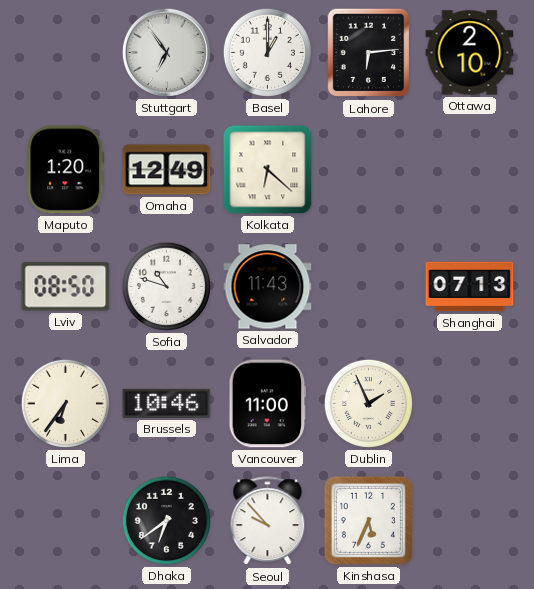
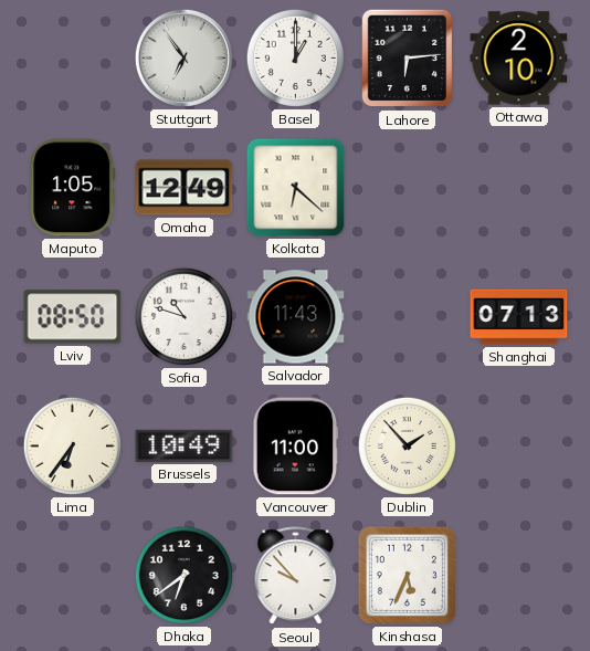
Maputo: 1:20 -> 1:05
Brussels: 10:46 -> 10:49
Dublin: 1:56 -> 1:53
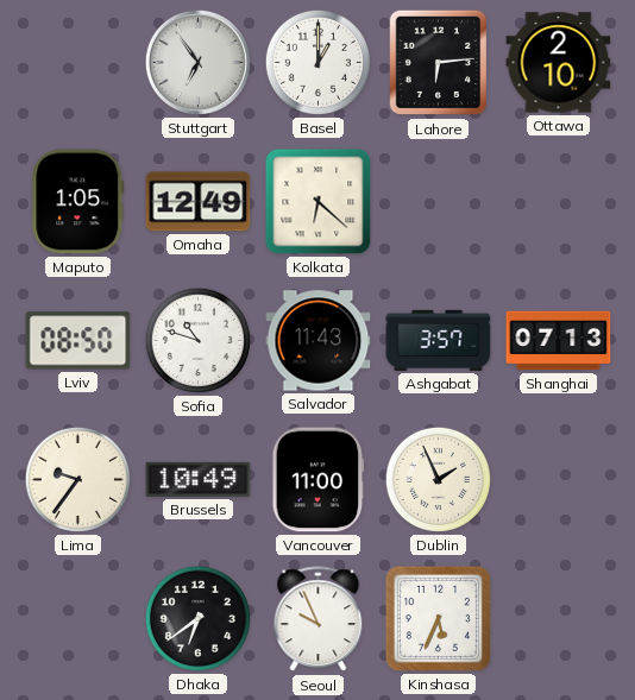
Ashgabat: none -> 3:57
Lima: 6:36 -> 9:36
Dublin: 1:53 -> 1:56
Seoul: 9:53 -> 9:56
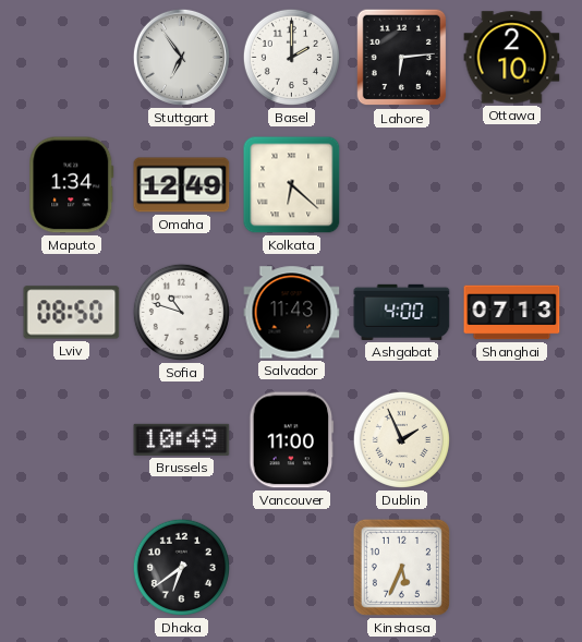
Basel: 1:00 -> 2:00
Maputo: 1:05 -> 1:34
Ashgabat: 3:57 -> 4:00
Lima: 9:36 -> none
Seoul: 9:56 -> none
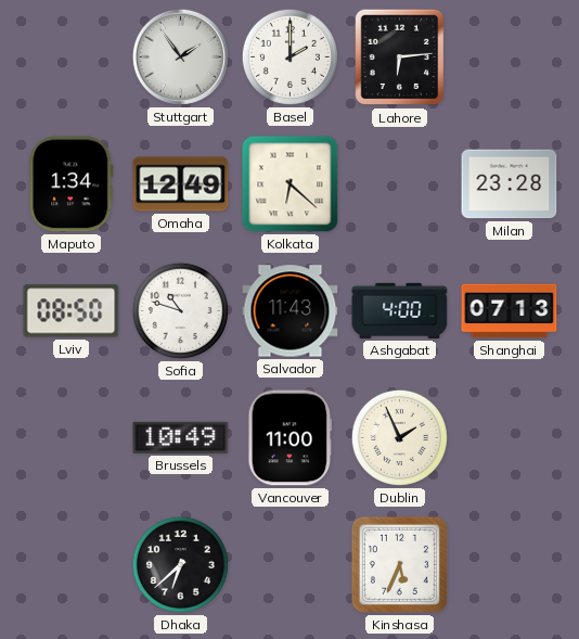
Stuttgart: 6:54 -> 1:54
Ottawa: 2:10 -> none
Milan: none -> 23:28
Dhaka: 6:39 -> 6:38
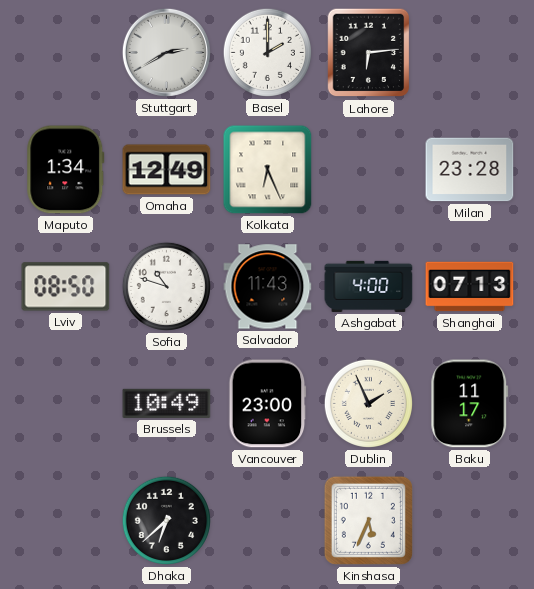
Stuttgart: 1:54 -> 2:40
Kolkata: 6:22 -> 6:26
Vancouver: 11:00 -> 23:00
Baku: none -> 11:17
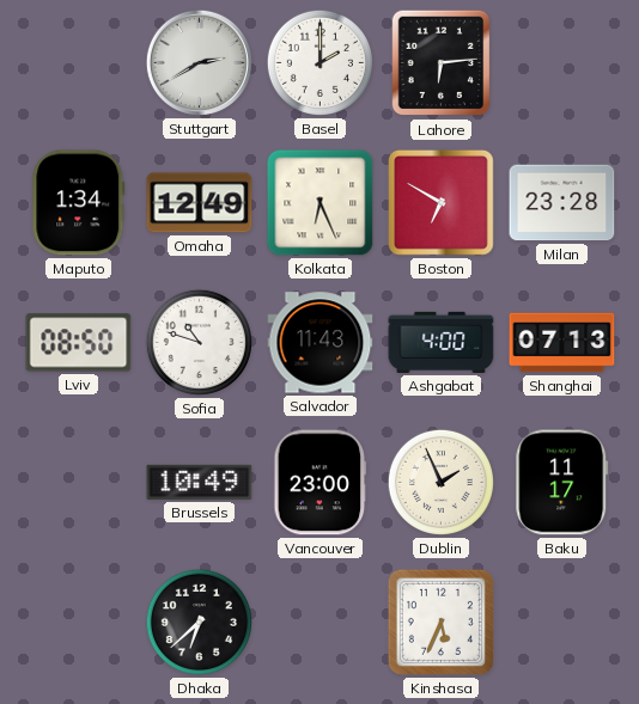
Boston: none -> 6:50
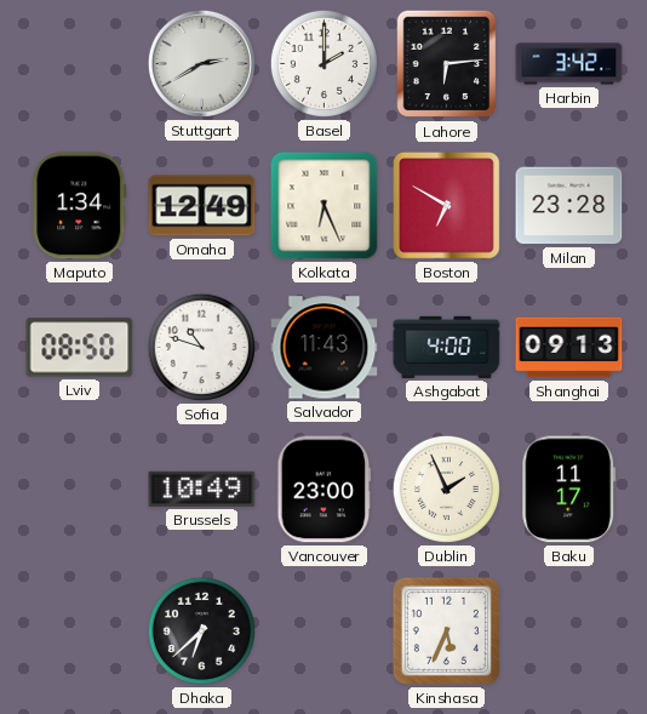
Harbin: none -> 3:42
Shanghai: 07:13 -> 09:13
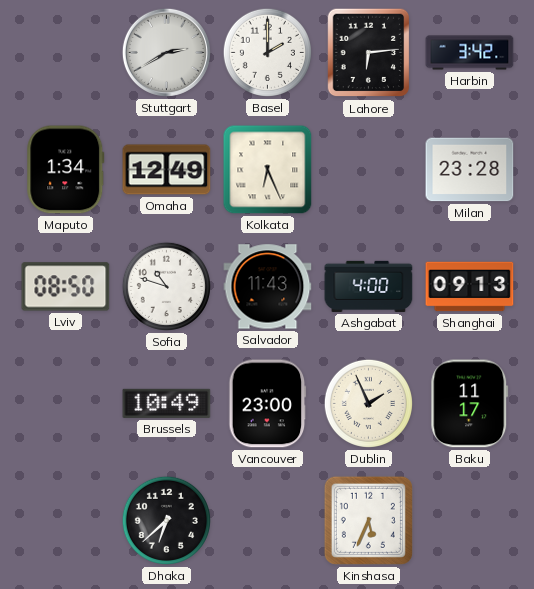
Boston: 6:50 -> none
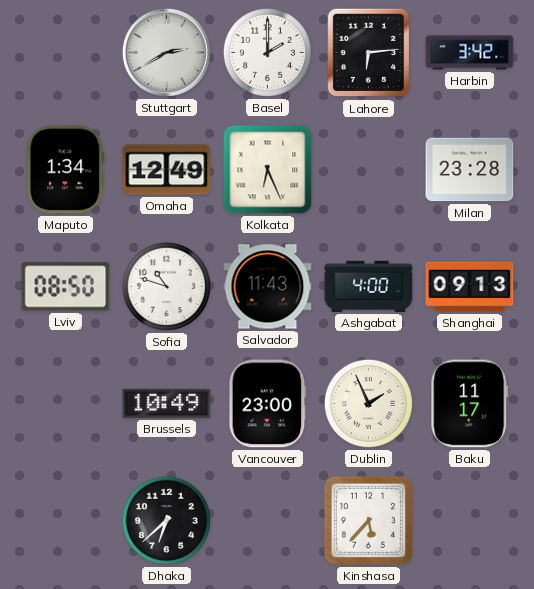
Kinshasa: 5:34 -> 5:37
